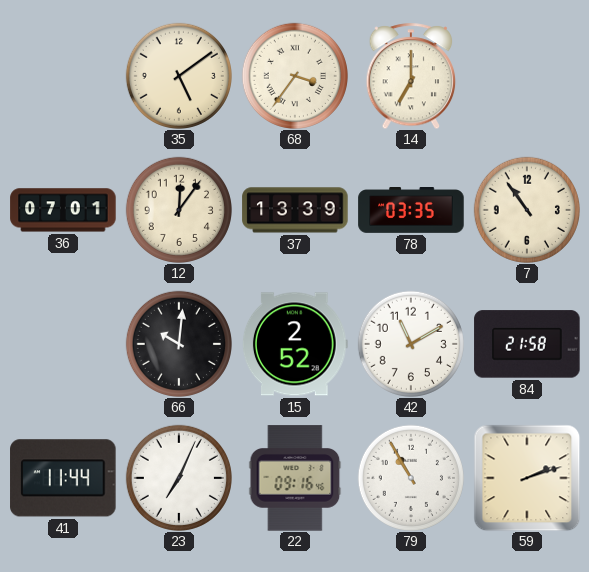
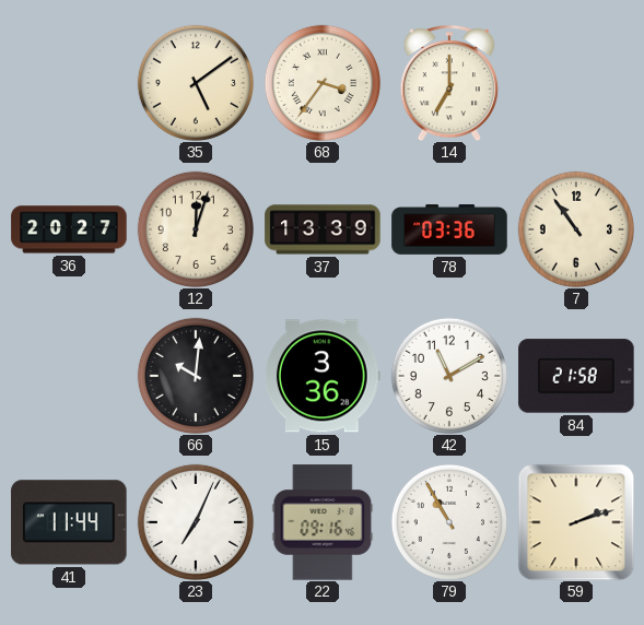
36: 07:01 -> 20:27
12: 12:06 -> 12:03
78: 03:35 -> 03:36
15: 2:52 -> 3:36
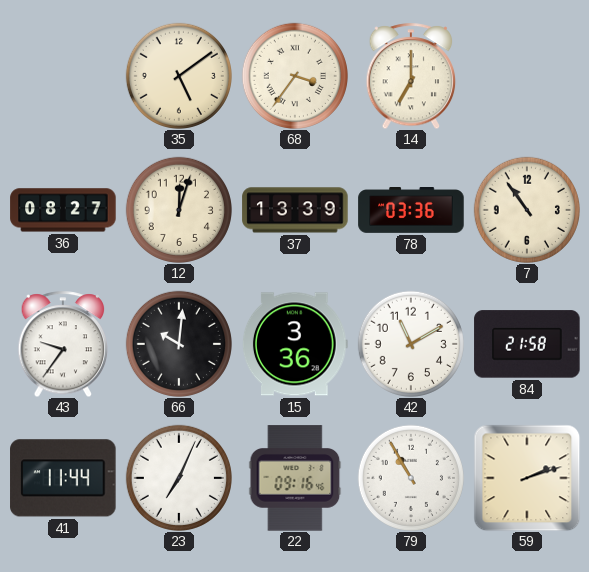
36: 20:27 -> 08:27
43: none -> 9:36
